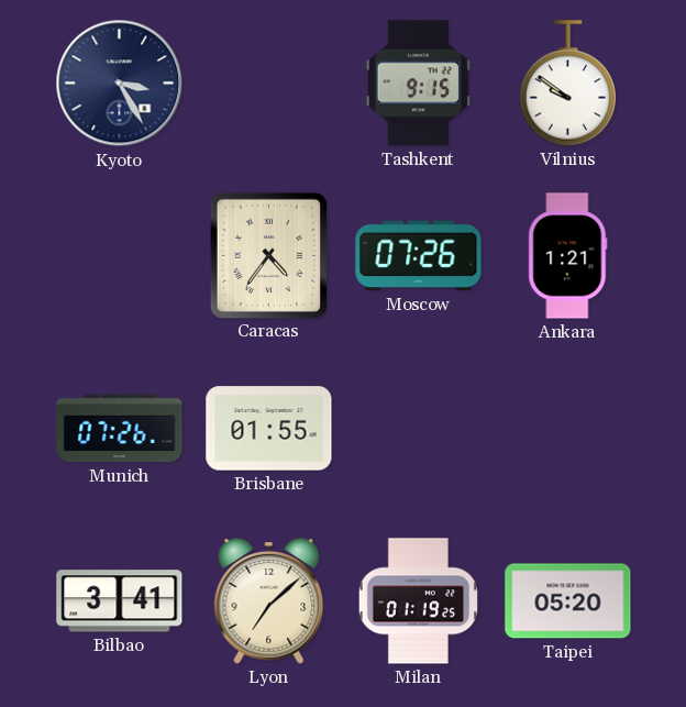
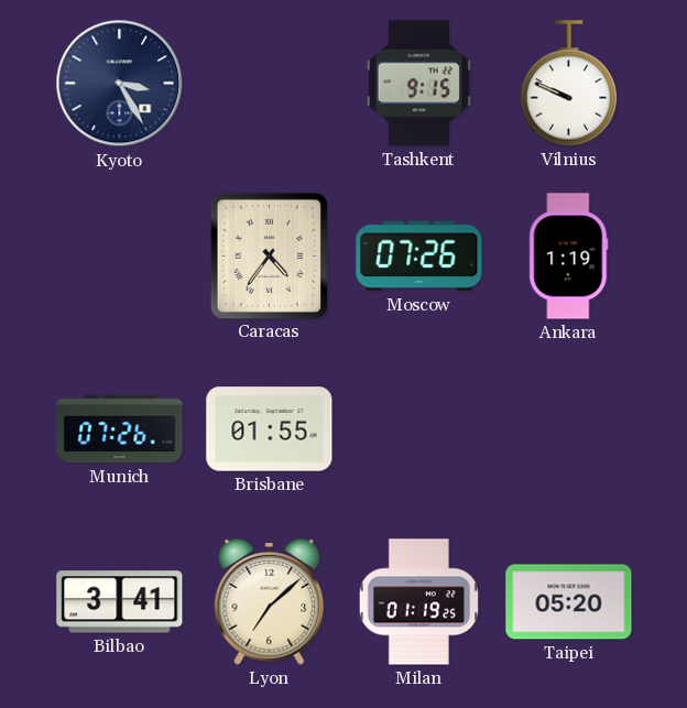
Vilnius: 9:51 -> 9:49
Ankara: 1:21 -> 1:19
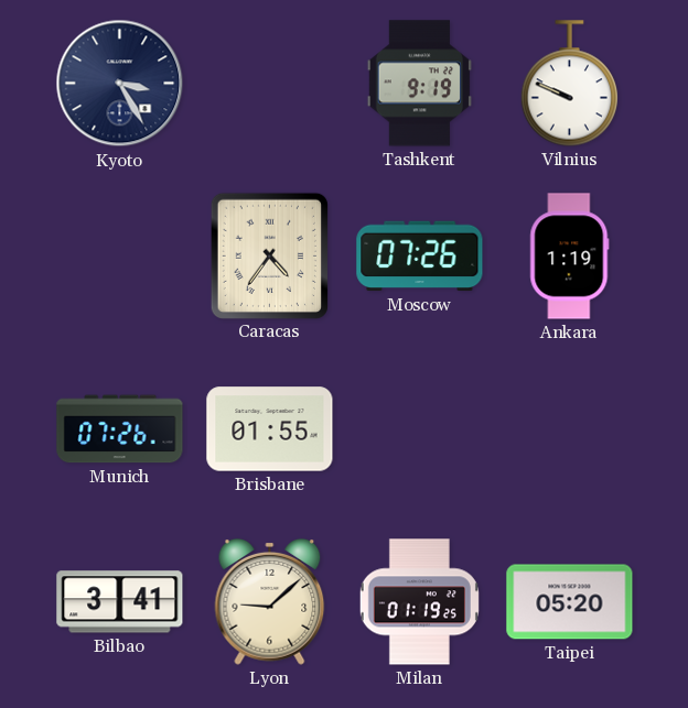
Tashkent: 9:15 -> 9:19
Lyon: 7:08 -> 9:08
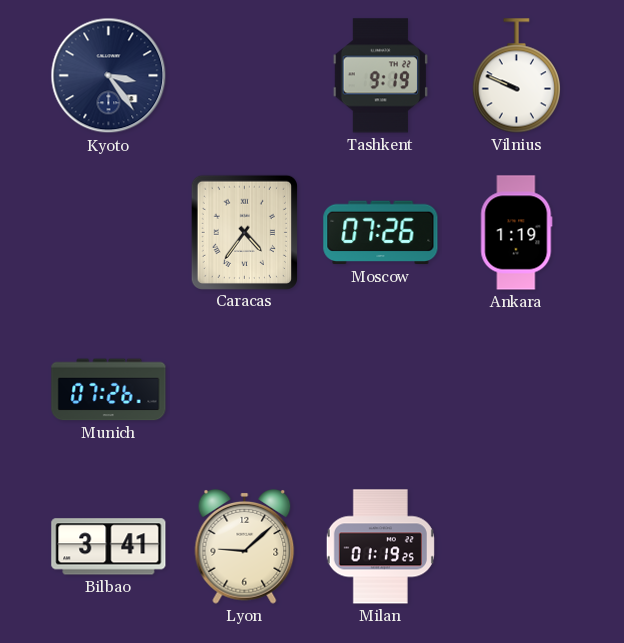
Kyoto: 3:25 -> 3:24
Brisbane: 01:55 -> none
Taipei: 05:20 -> none
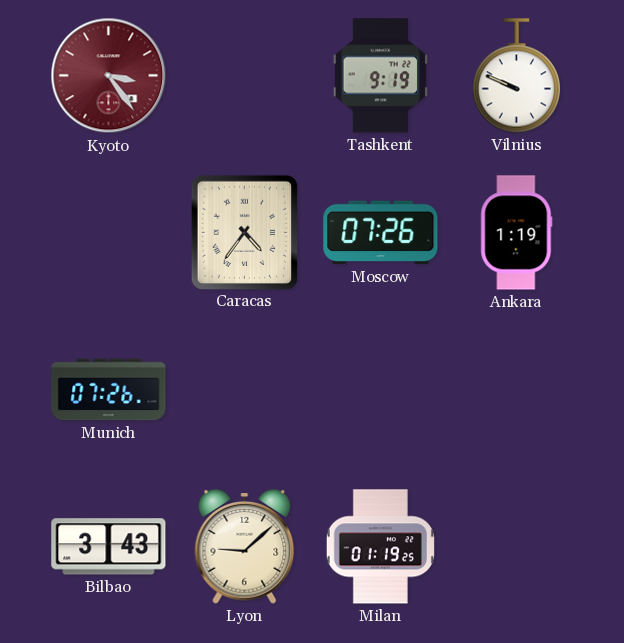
Kyoto dial: navy -> burgundy
Bilbao: 3:41 -> 3:43
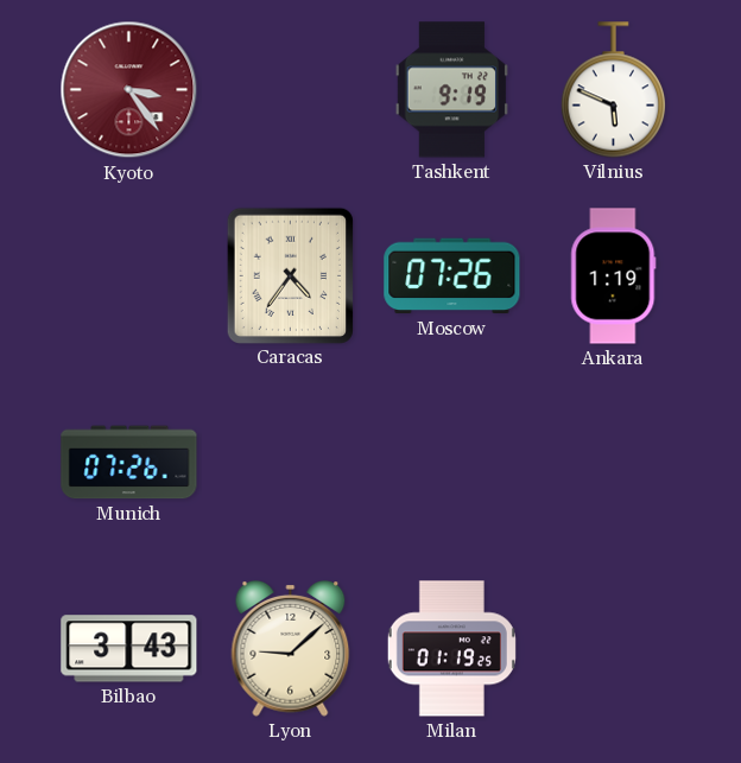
Vilnius: 9:49 -> 5:49
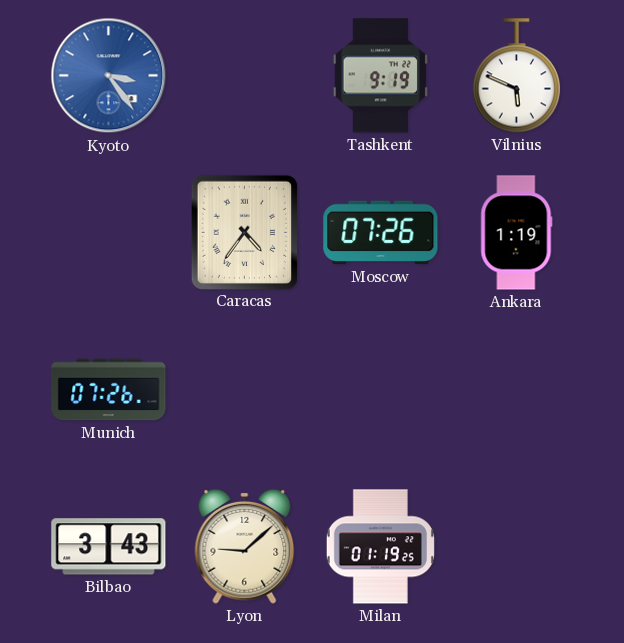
Kyoto dial: burgundy -> blue
